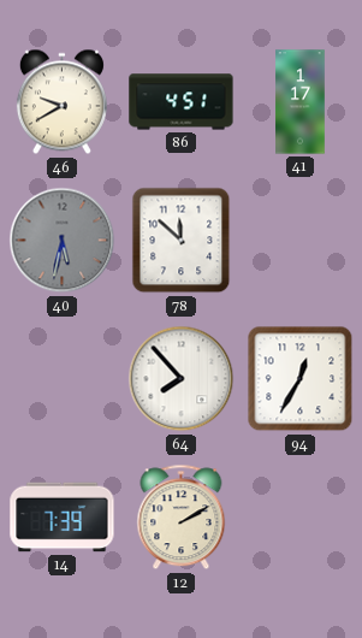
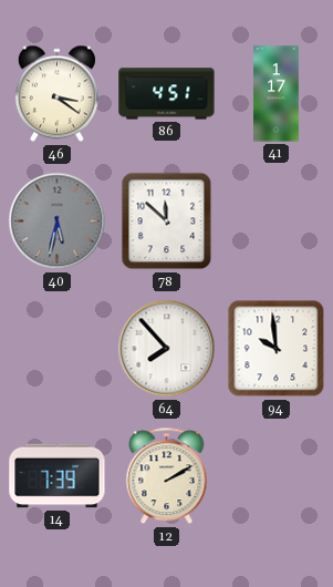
46: 9:40 -> 3:21
94: 12:35 -> 9:59
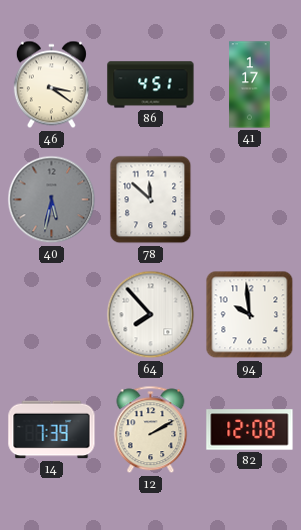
82: none -> 12:08
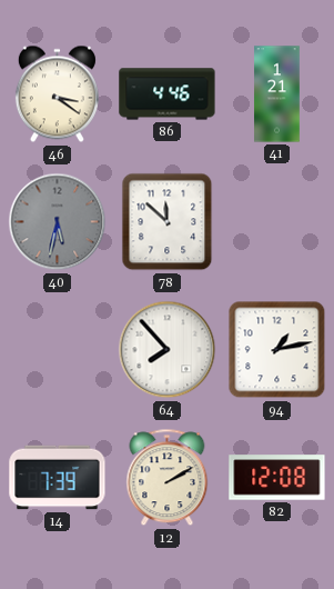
86: 4:51 -> 4:46
41: 1:17 -> 1:21
94: 9:59 -> 1:13
